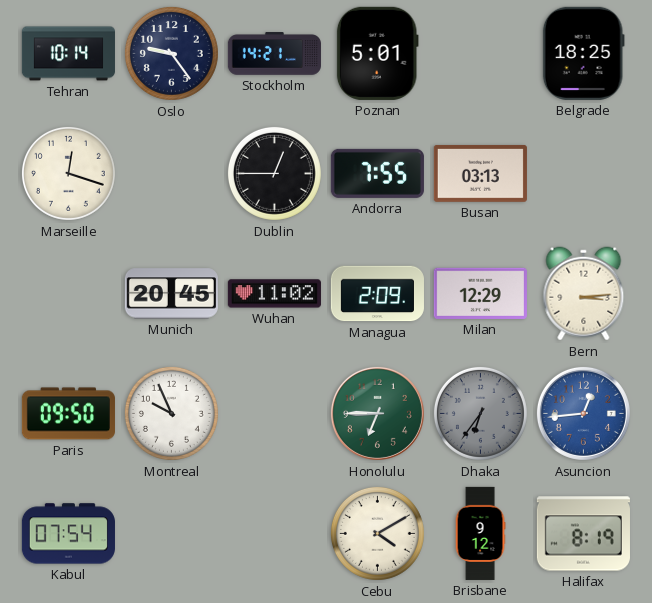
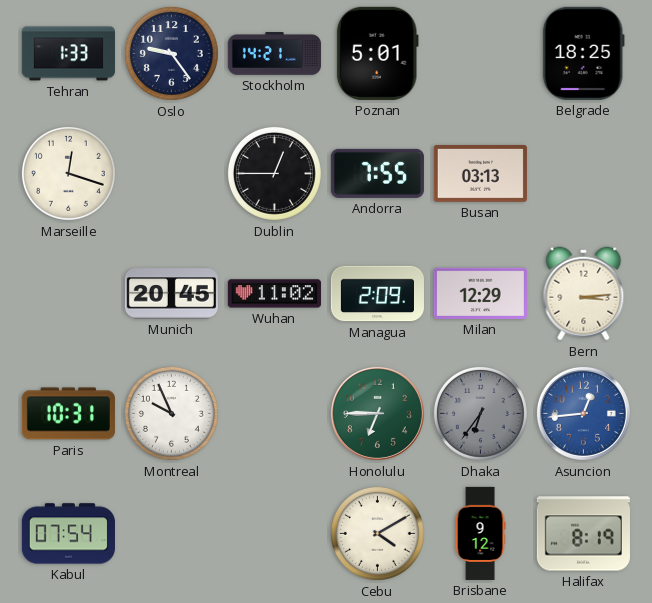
Tehran: 10:14 -> 1:33
Paris: 09:50 -> 10:31
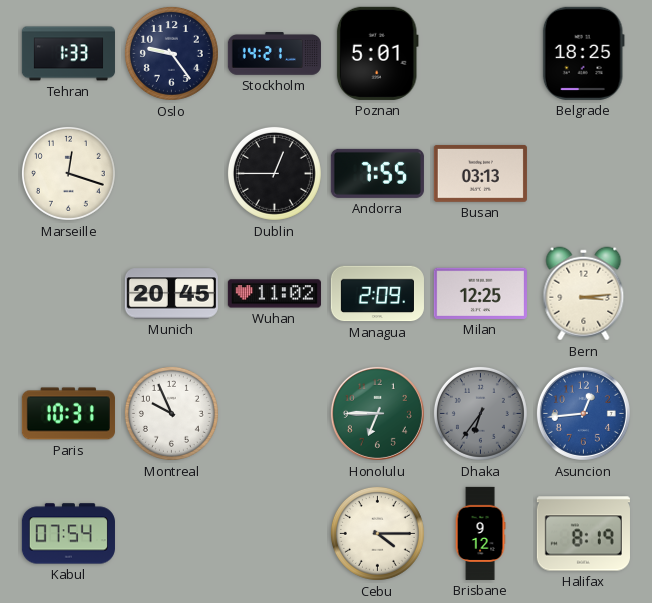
Milan: 12:29 -> 12:25
Cebu: 4:10 -> 4:15
